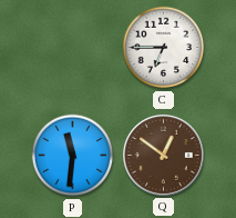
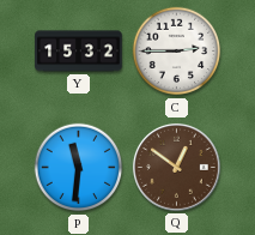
Y: none -> 15:32
C: 6:45 -> 2:45
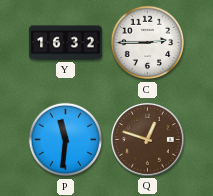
Y: 15:32 -> 16:32
Q: 12:51 -> 12:48
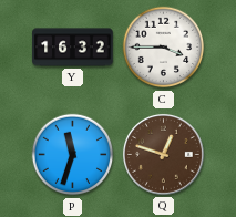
C: 2:45 -> 3:45
P: 11:31 -> 11:33
